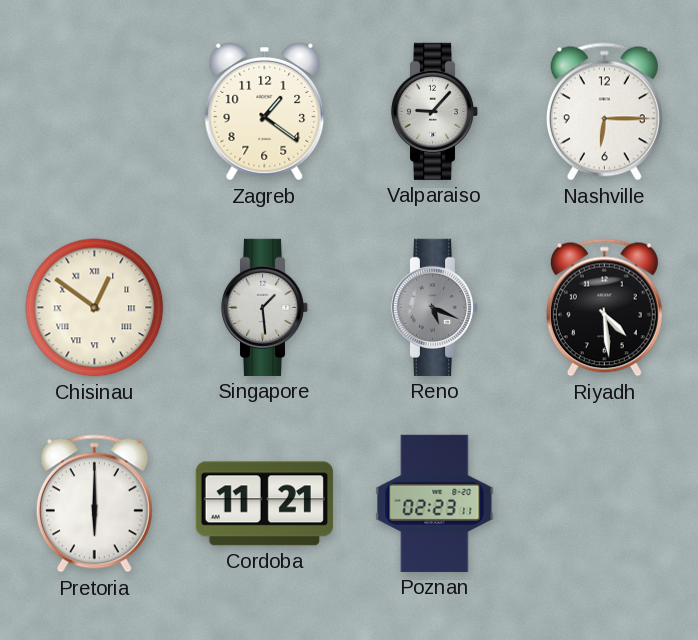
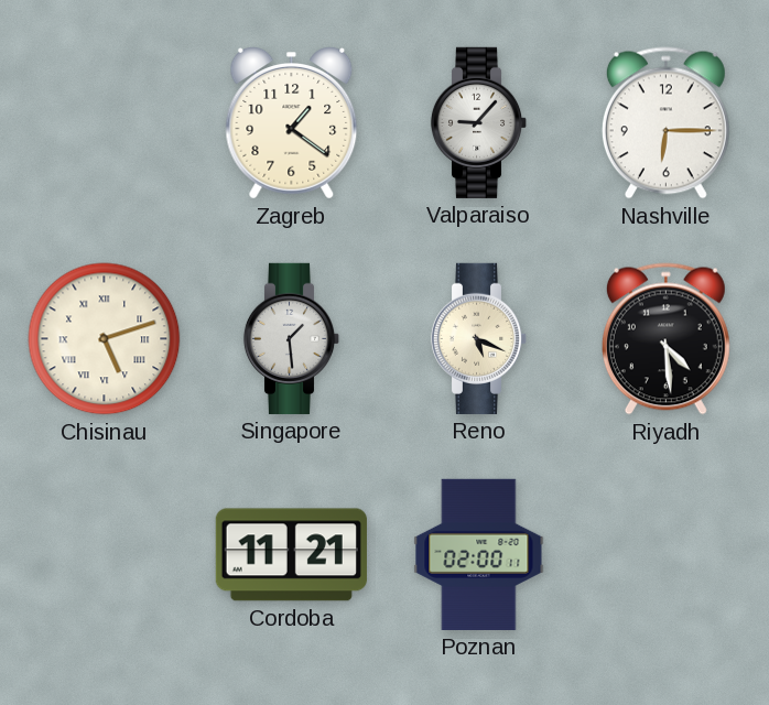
Chisinau: 12:51 -> 5:12
Reno dial: grey -> cream
Pretoria: 6:00 -> none
Poznan: 02:23 -> 02:00
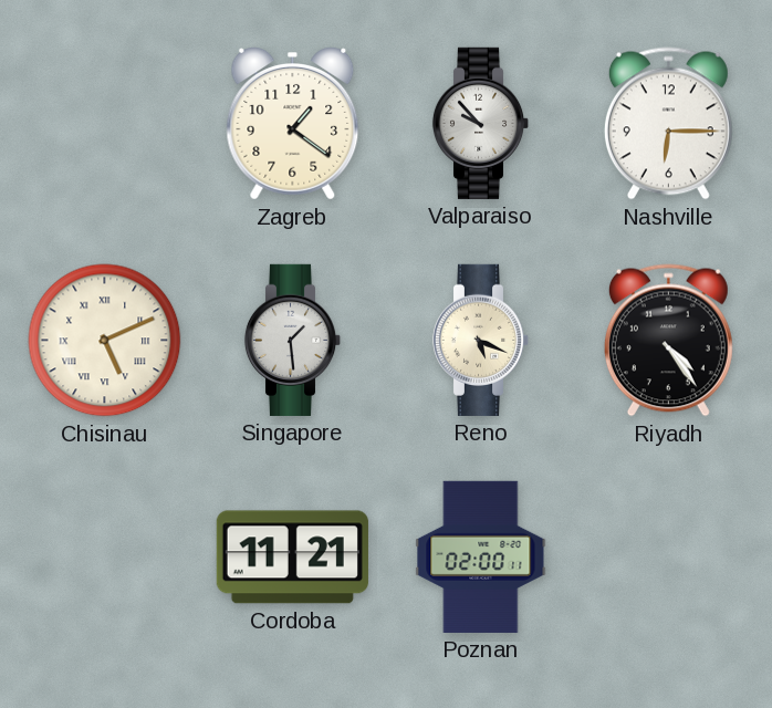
Valparaiso: 9:07 -> 9:53
Chisinau: 5:12 -> 5:11
Riyadh: 4:29 -> 4:24
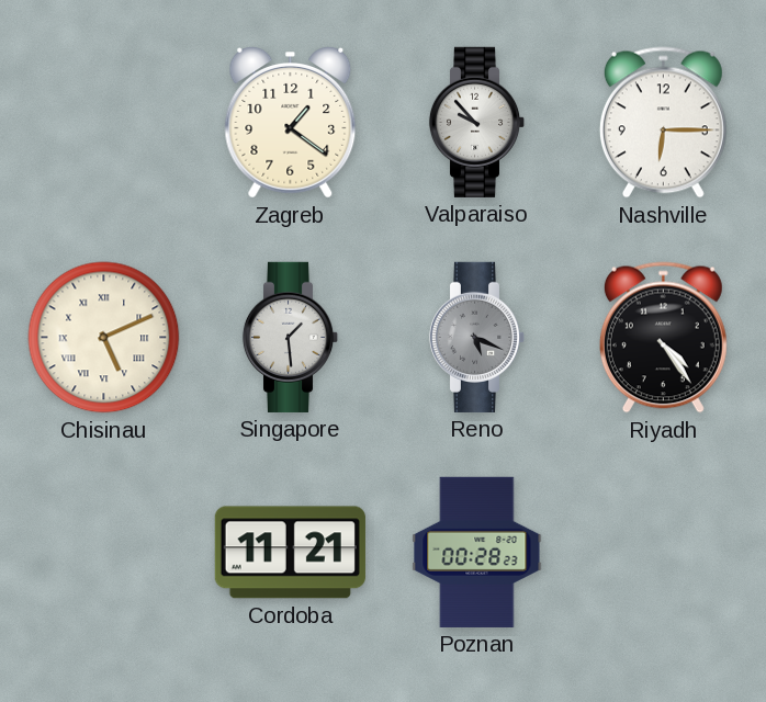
Reno dial: cream -> grey
Poznan: 02:00 -> 00:28
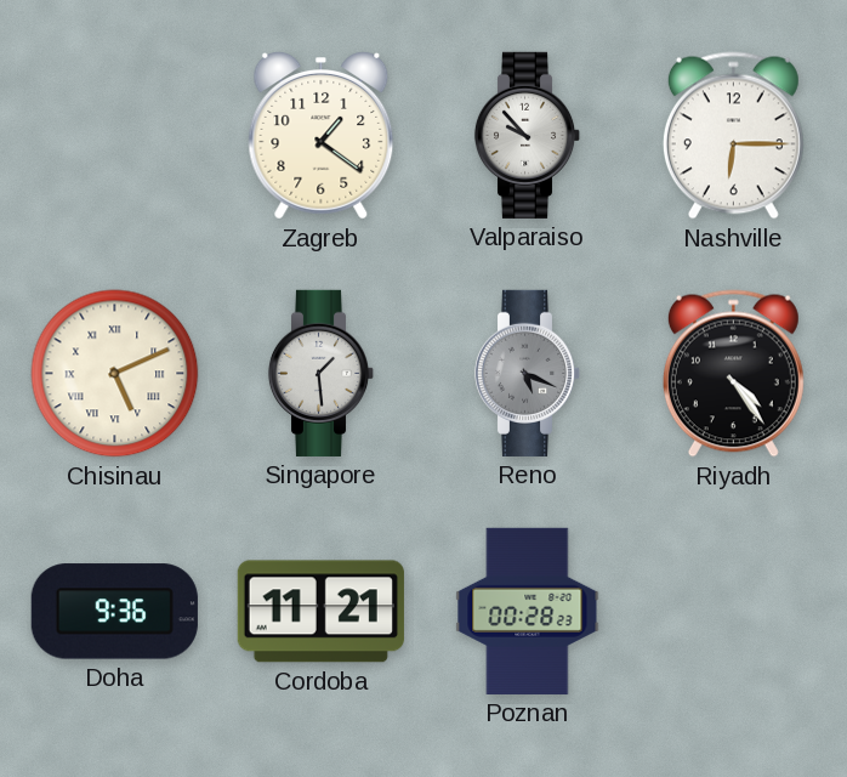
Doha: none -> 9:36
